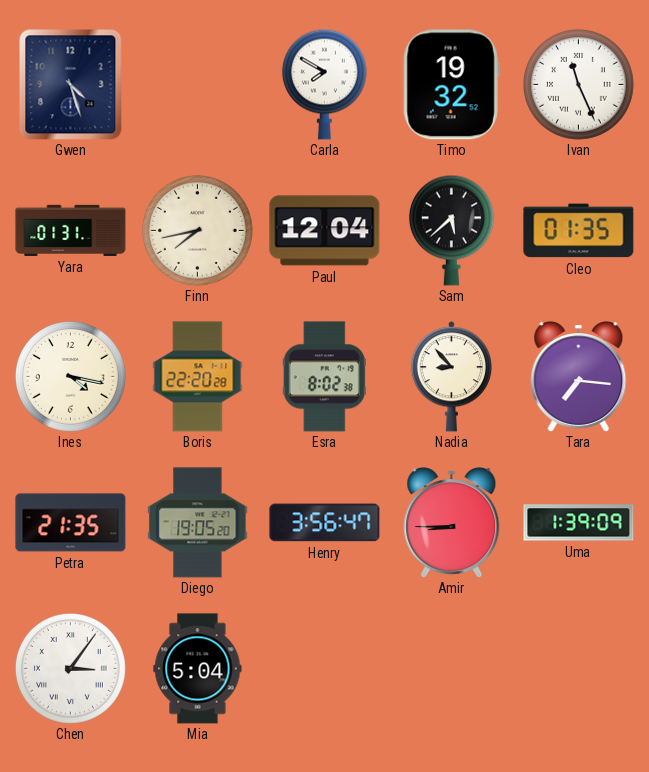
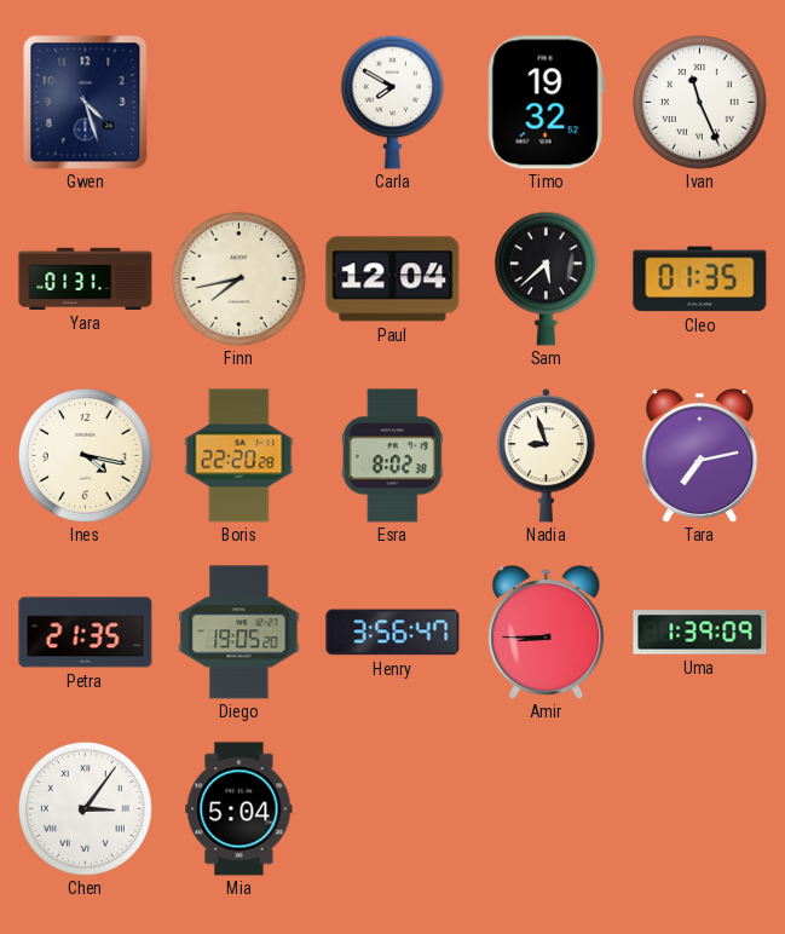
Nadia: 8:53 -> 8:57
Tara: 7:16 -> 7:13
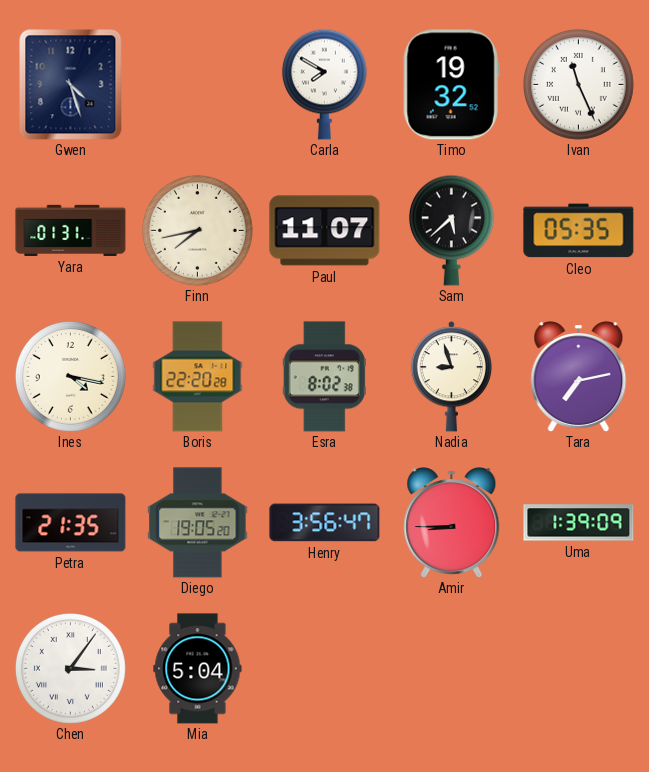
Paul: 12:04 -> 11:07
Cleo: 01:35 -> 05:35
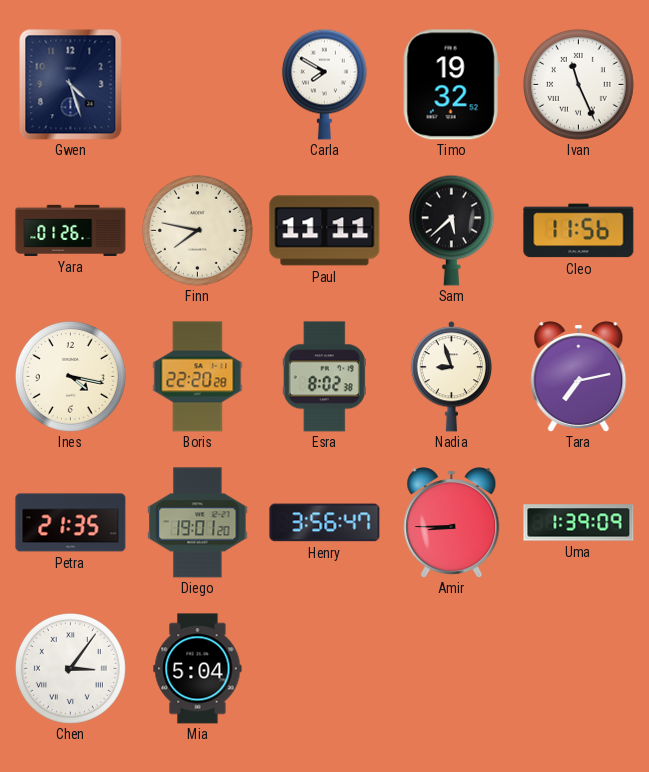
Yara: 01:31 -> 01:26
Finn: 7:43 -> 7:47
Paul: 11:07 -> 11:11
Cleo: 05:35 -> 11:56
Diego: 19:05 -> 19:01
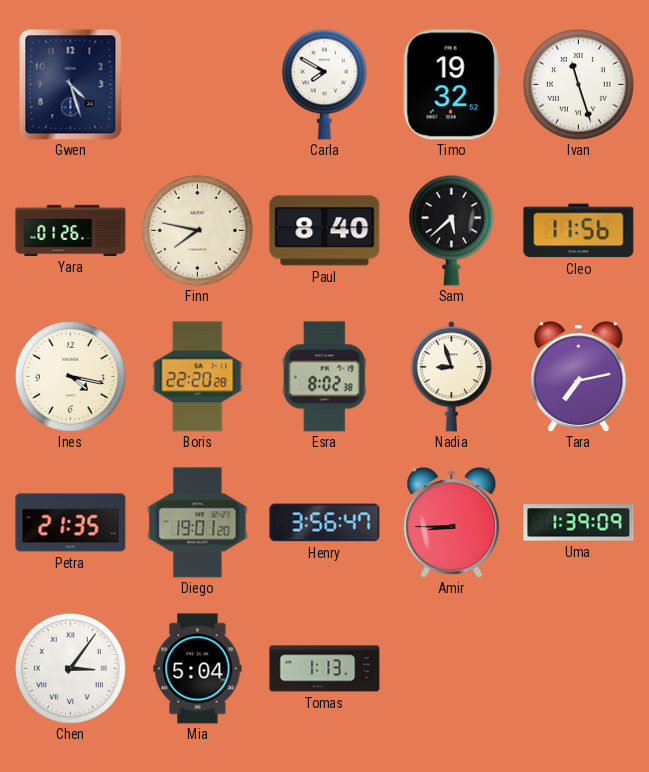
Ivan: 11:26 -> 11:27
Paul: 11:11 -> 8:40
Tomas: none -> 1:13
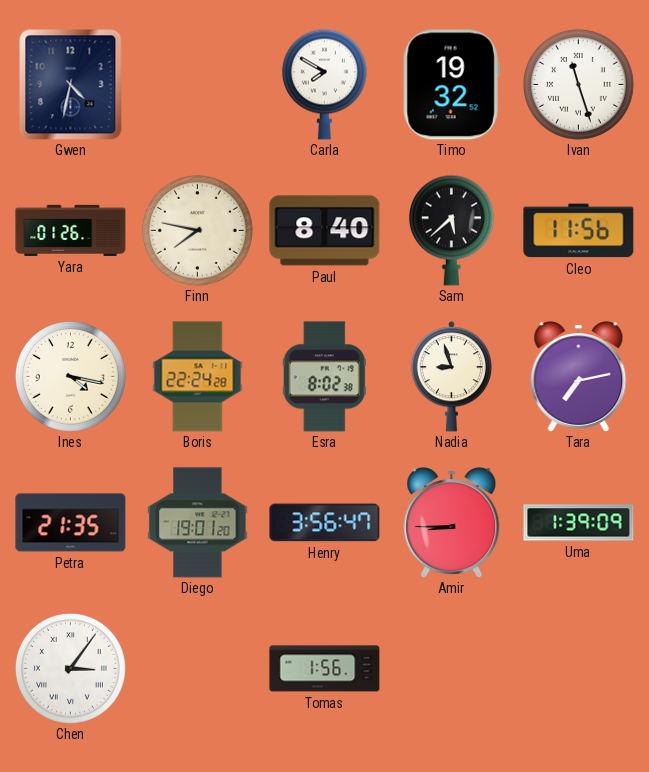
Gwen: 4:27 -> 4:32
Boris: 22:20 -> 22:24
Mia: 5:04 -> none
Tomas: 1:13 -> 1:56
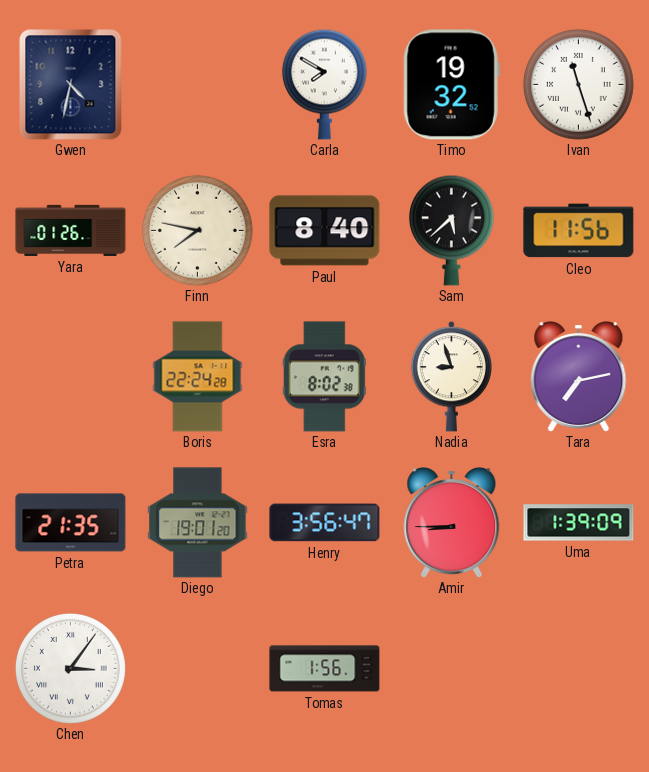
Ines: 4:17 -> none
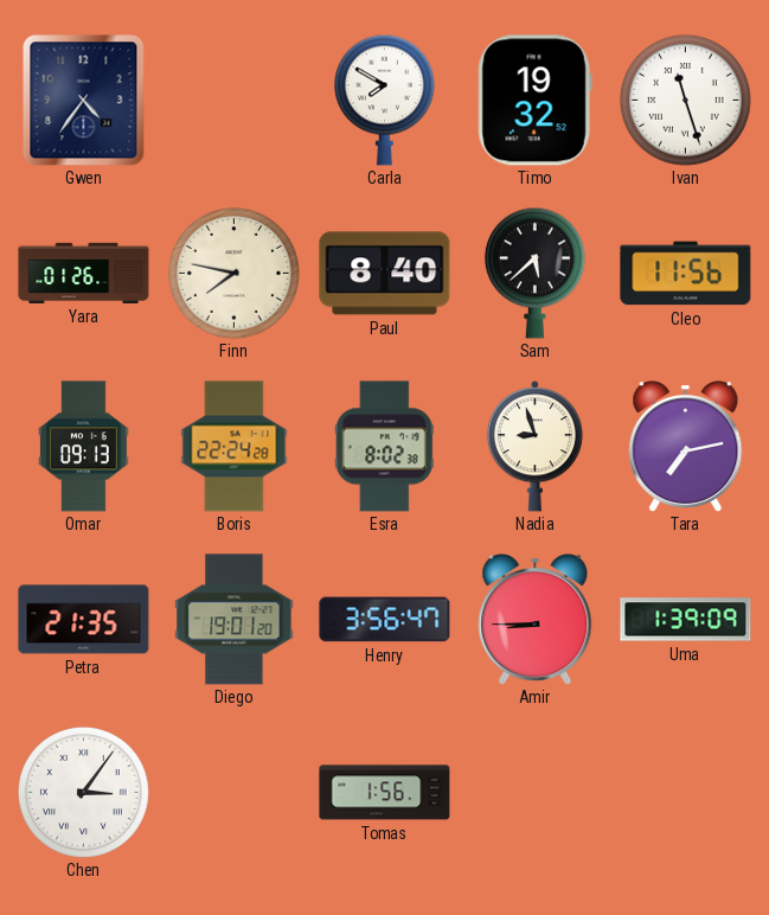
Gwen: 4:32 -> 4:36
Omar: none -> 09:13
